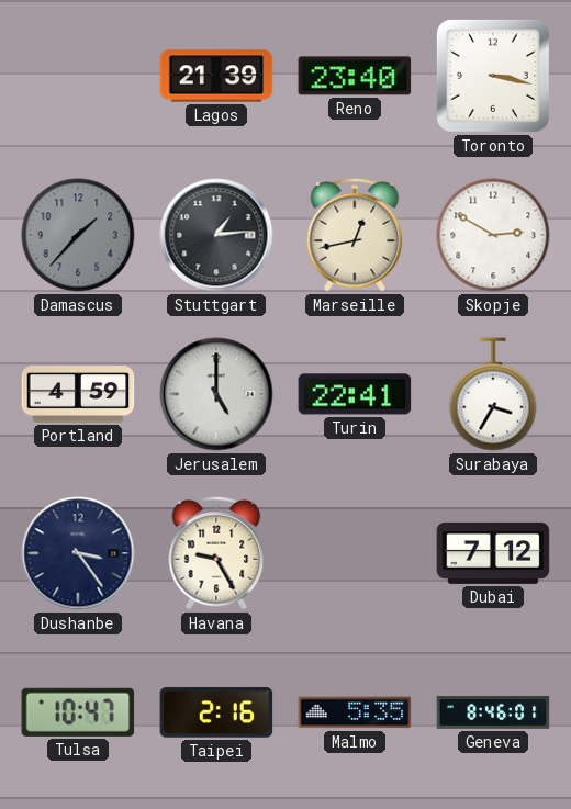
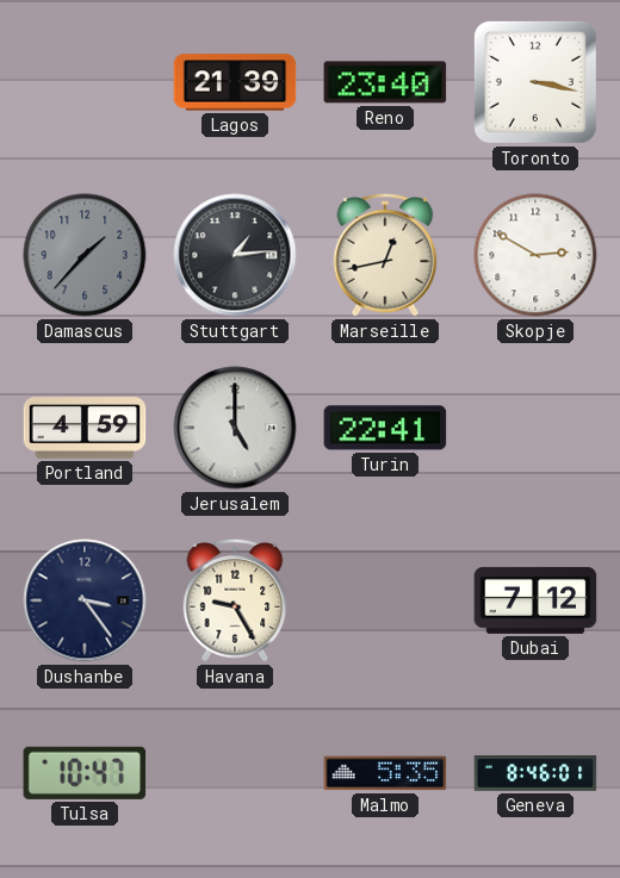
Surabaya: 3:35 -> none
Taipei: 2:16 -> none
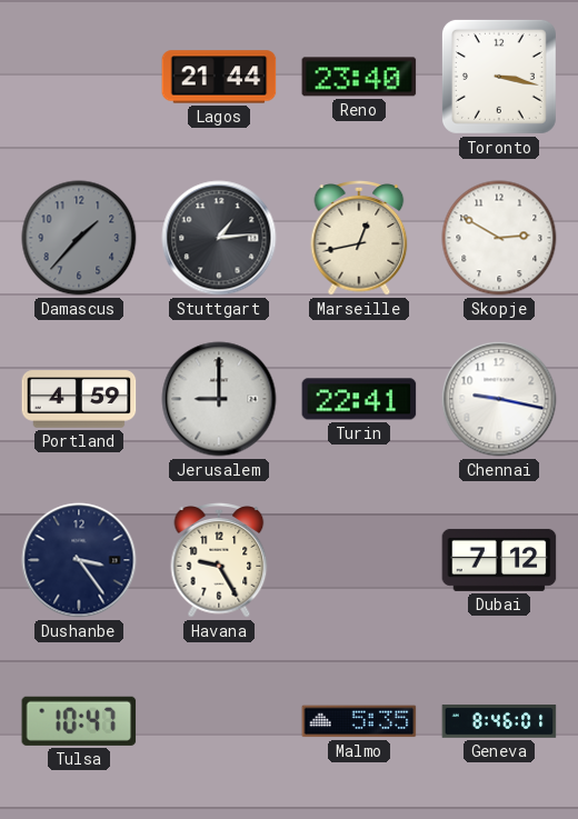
Lagos: 21:39 -> 21:44
Jerusalem: 5:00 -> 9:00
Chennai: none -> 9:17
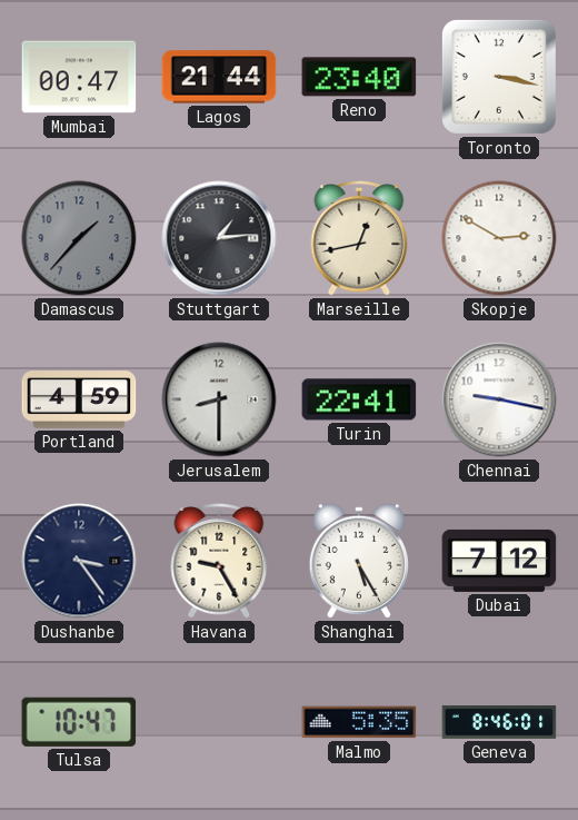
Mumbai: none -> 00:47
Jerusalem: 9:00 -> 8:30
Shanghai: none -> 5:25
